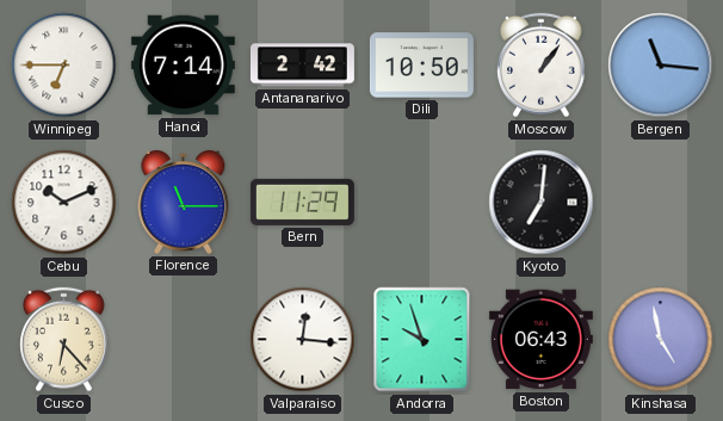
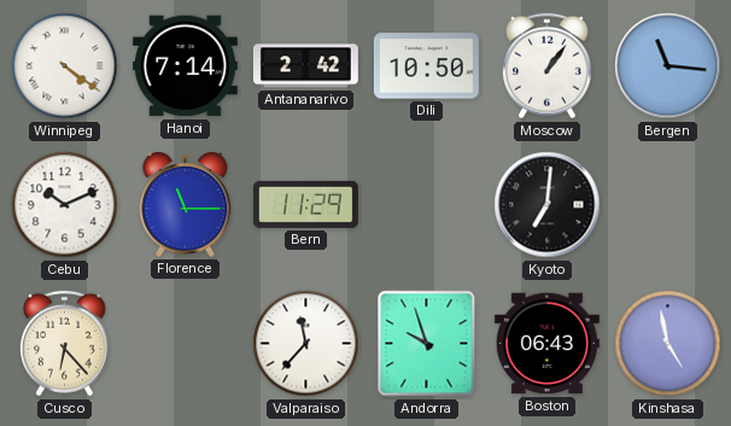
Winnipeg: 6:45 -> 4:21
Valparaiso: 12:16 -> 11:37
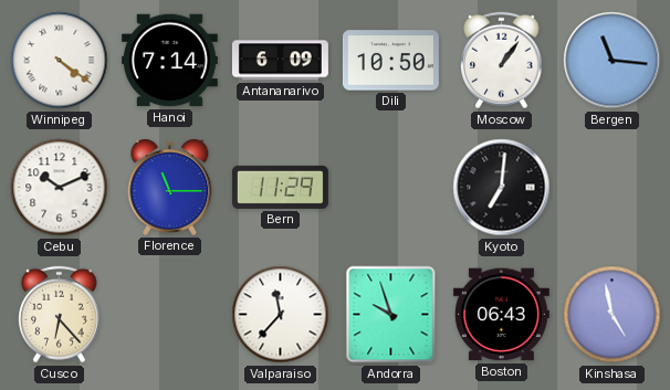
Antananarivo: 2:42 -> 6:09
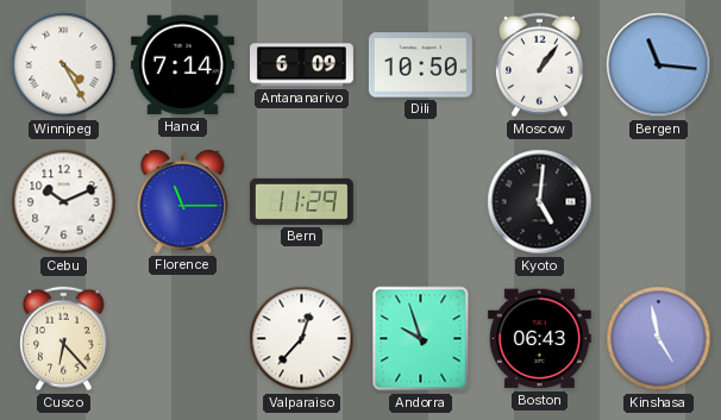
Winnipeg: 4:21 -> 4:25
Kyoto: 7:01 -> 5:01
Valparaiso: 11:37 -> 12:37
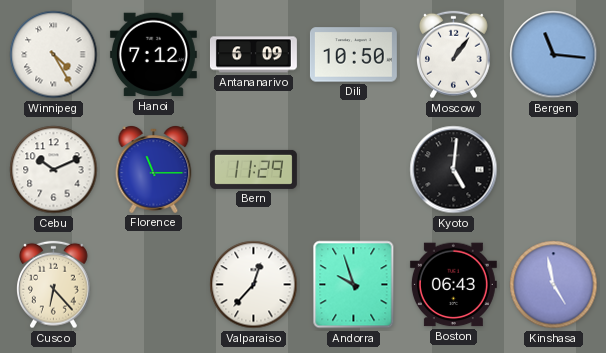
Hanoi: 7:14 -> 7:12
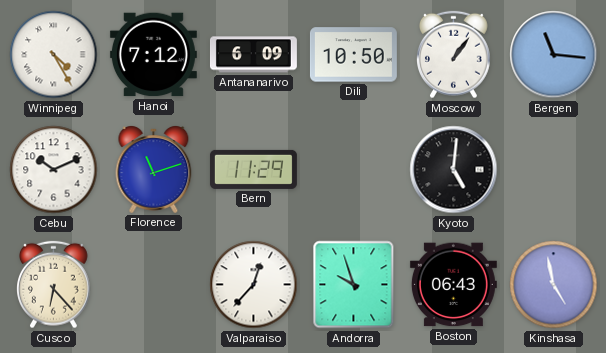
Florence: 11:15 -> 11:12
